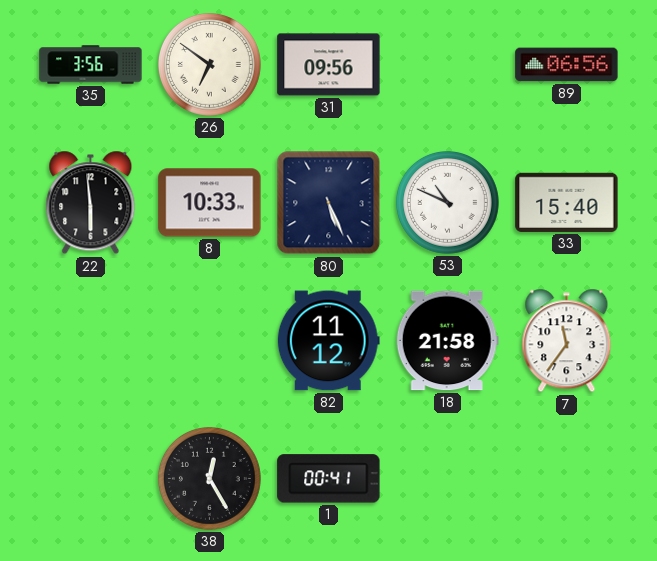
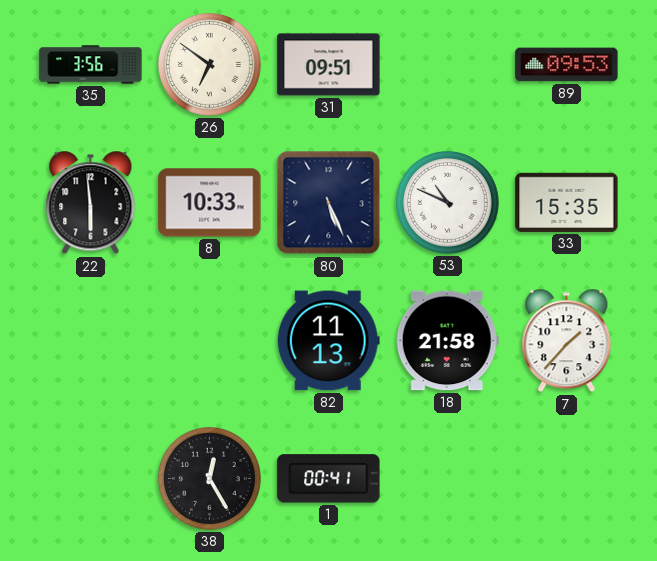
31: 09:56 -> 09:51
89: 06:56 -> 09:53
33: 15:40 -> 15:35
82: 11:12 -> 11:13
7: 11:36 -> 1:37
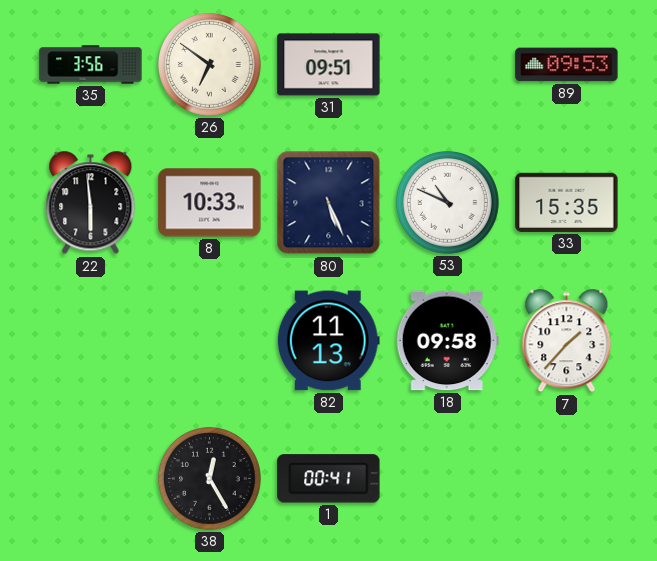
18: 21:58 -> 09:58
